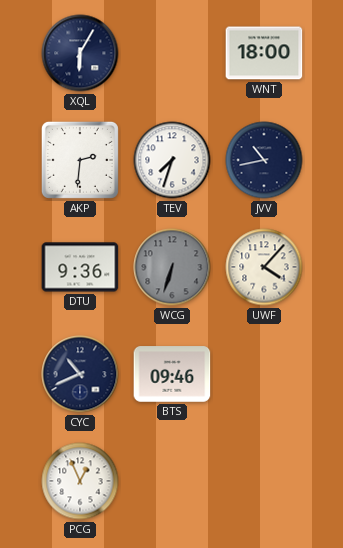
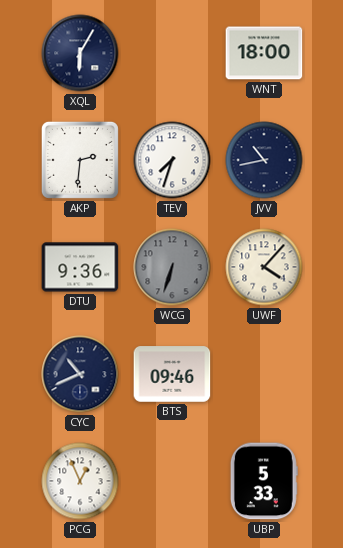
UBP: none -> 5:33
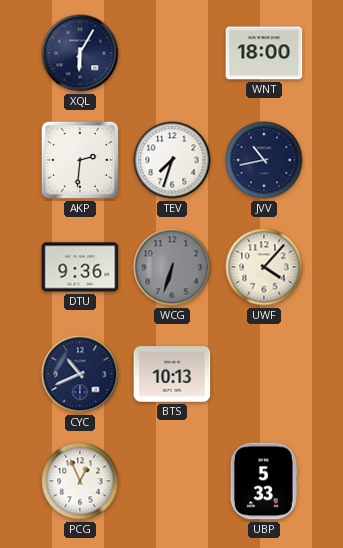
BTS: 09:46 -> 10:13
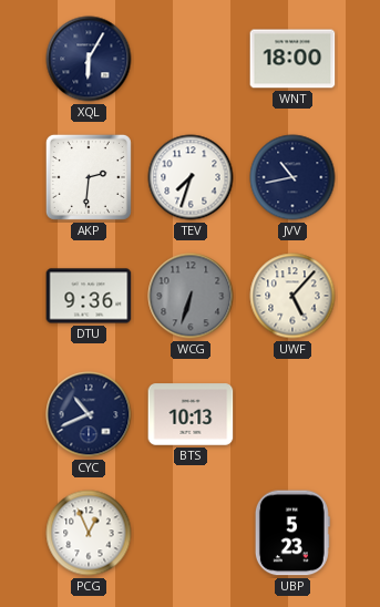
UWF: 4:07 -> 5:07
UBP: 5:33 -> 5:23
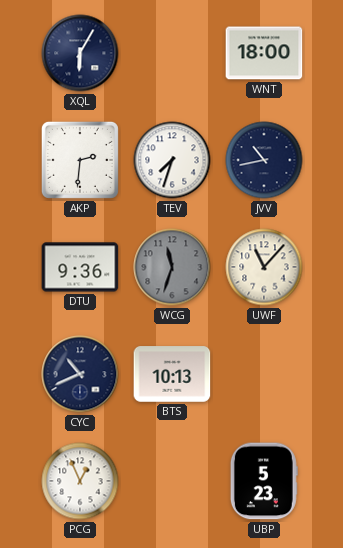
WCG: 6:33 -> 11:33
UWF: 5:07 -> 11:07
